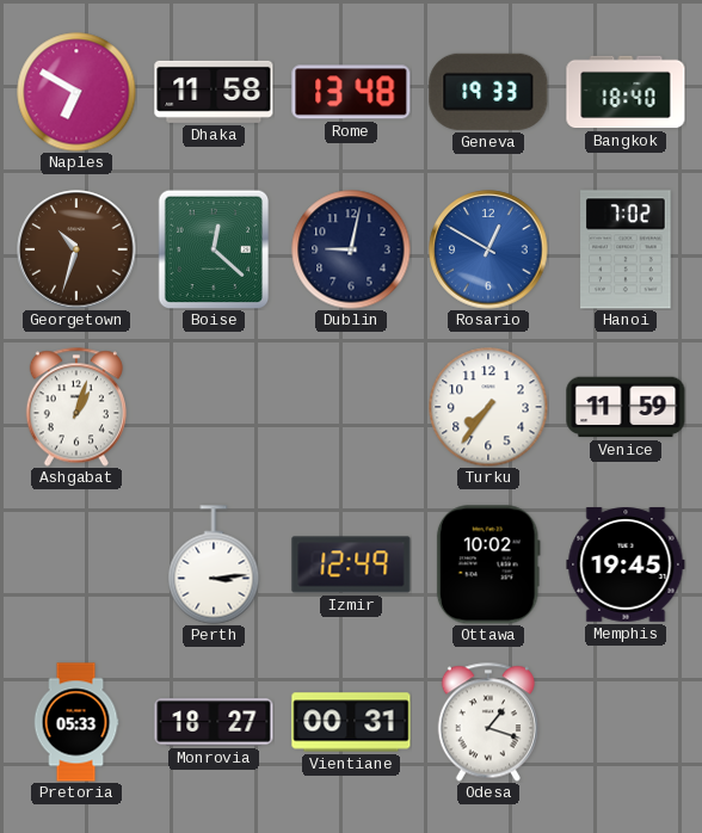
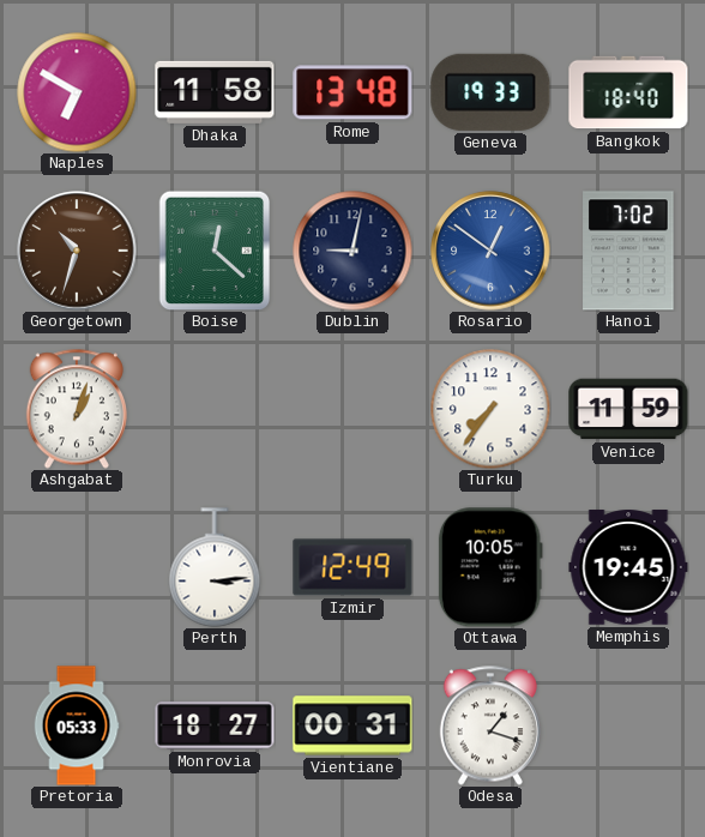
Rosario: 12:50 -> 12:51
Ottawa: 10:02 -> 10:05
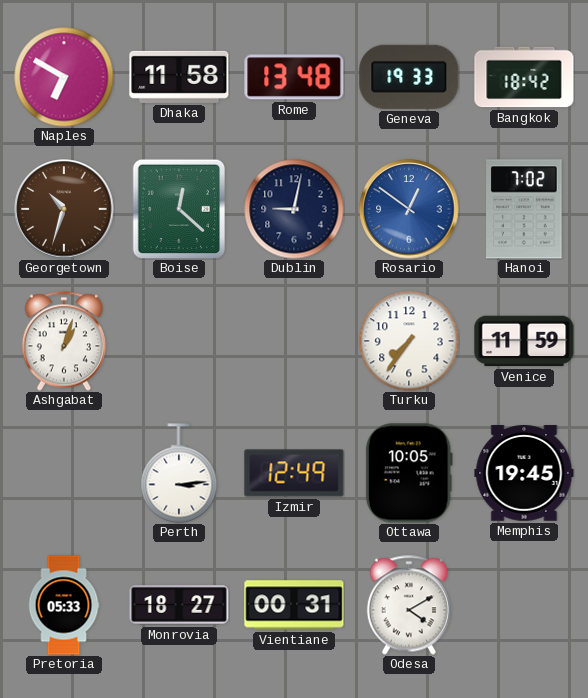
Bangkok: 18:40 -> 18:42
Odesa: 1:18 -> 4:10
